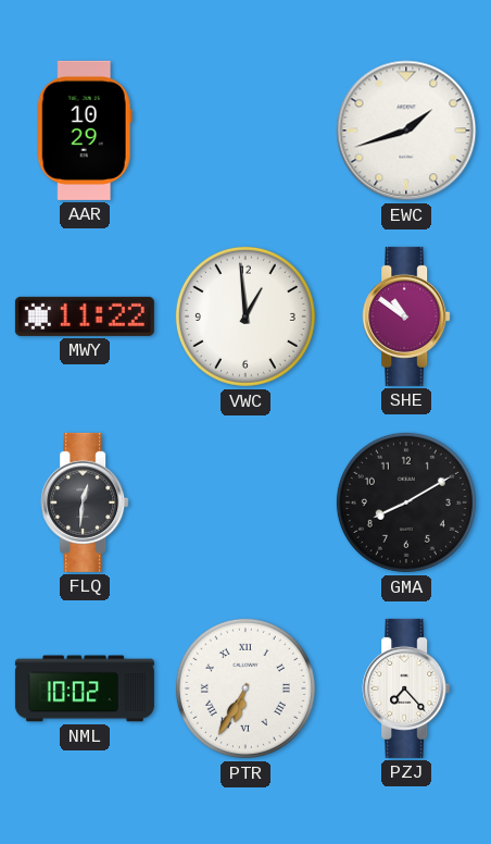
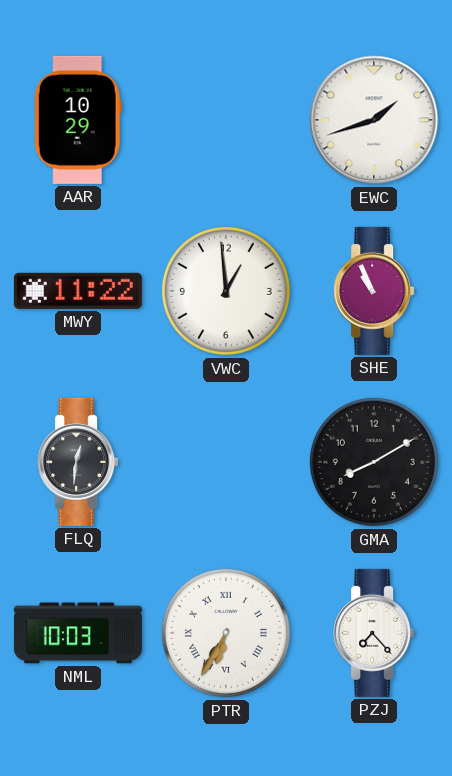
SHE: 10:51 -> 10:56
NML: 10:02 -> 10:03
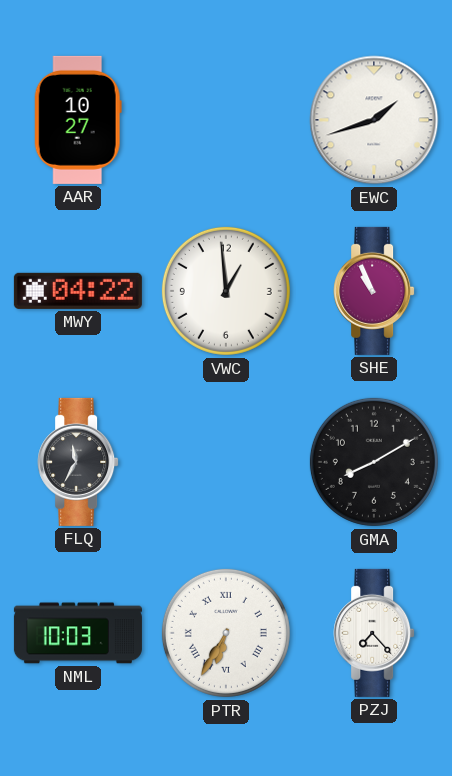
AAR: 10:29 -> 10:27
MWY: 11:22 -> 04:22
FLQ: 12:31 -> 11:35
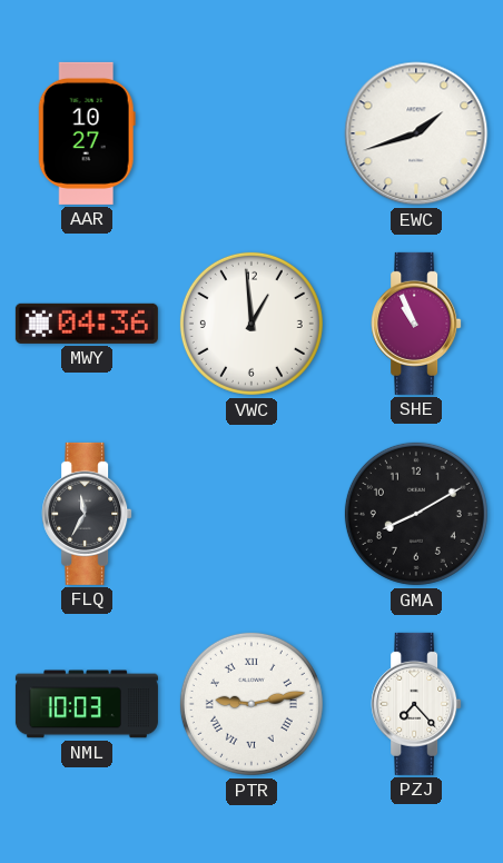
MWY: 04:22 -> 04:36
PTR: 6:35 -> 9:13
